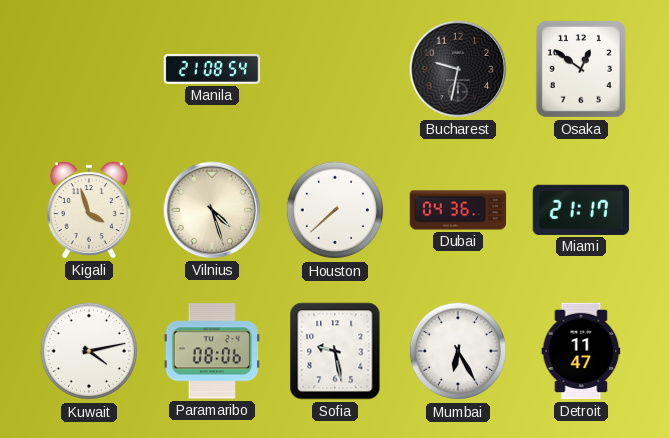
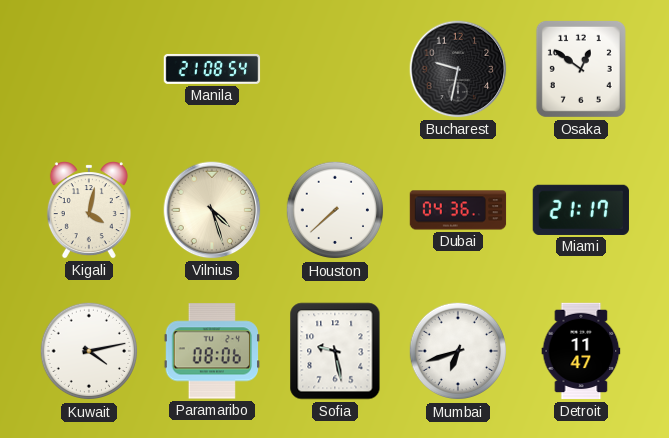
Kigali: 3:57 -> 4:02
Mumbai: 6:25 -> 6:42
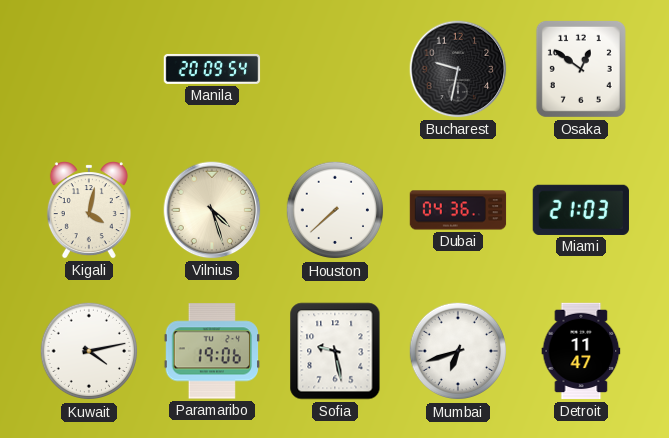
Manila: 21:08 -> 20:09
Miami: 21:17 -> 21:03
Paramaribo: 08:06 -> 19:06
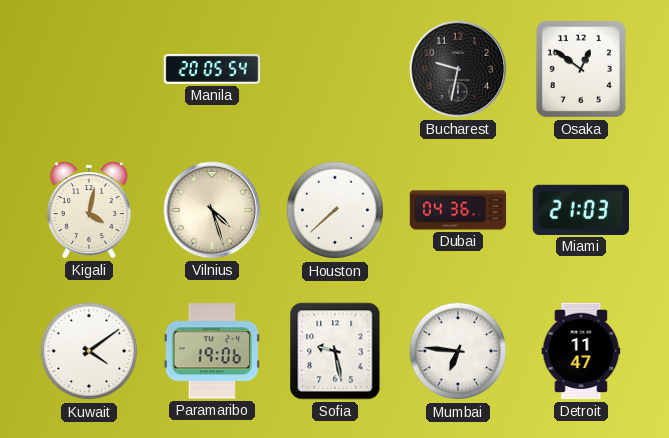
Manila: 20:09 -> 20:05
Kuwait: 4:13 -> 4:09
Mumbai: 6:42 -> 6:46
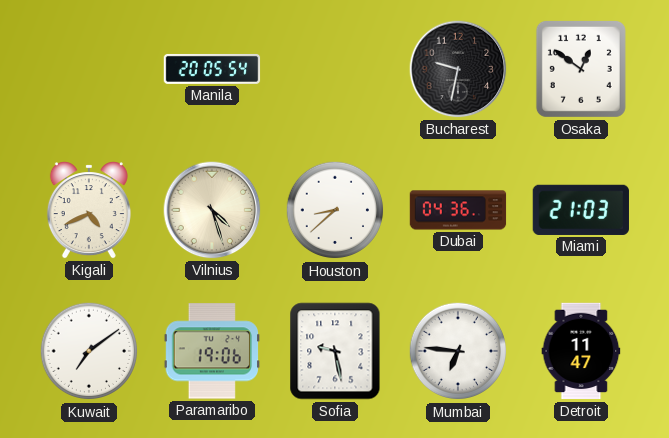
Kigali: 4:02 -> 4:41
Houston: 7:38 -> 8:38
Kuwait: 4:09 -> 7:09
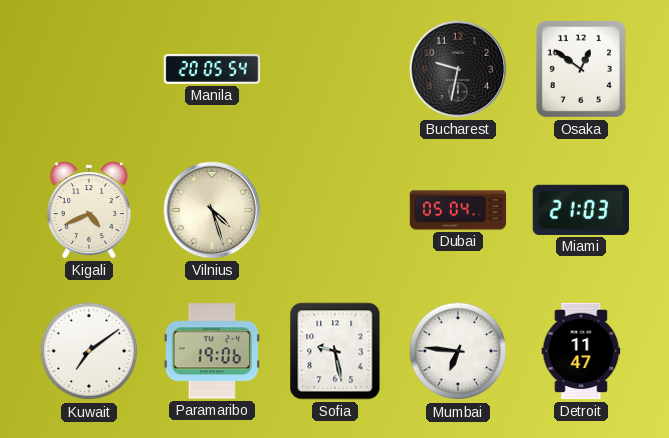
Houston: 8:38 -> none
Dubai: 04:36 -> 05:04
